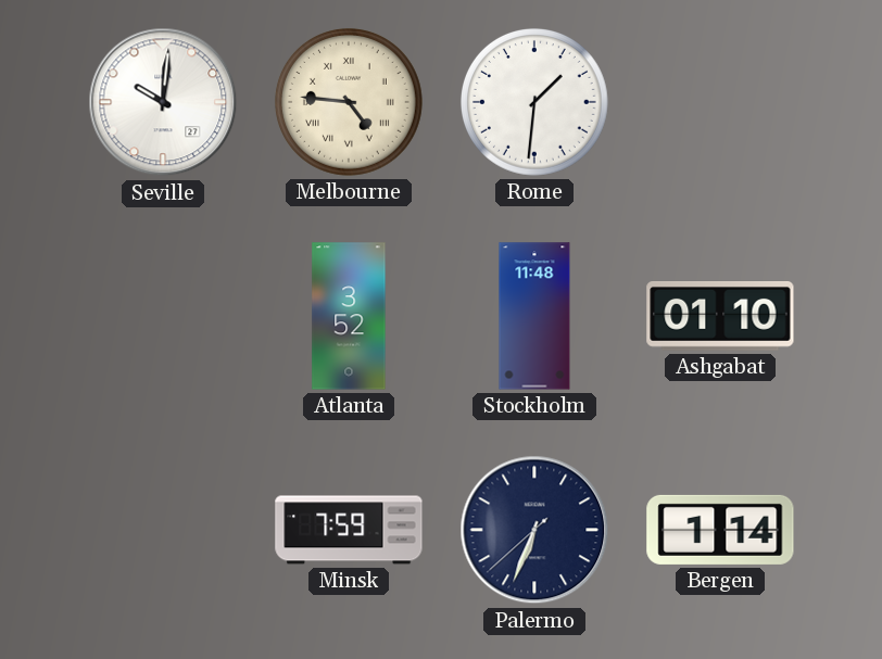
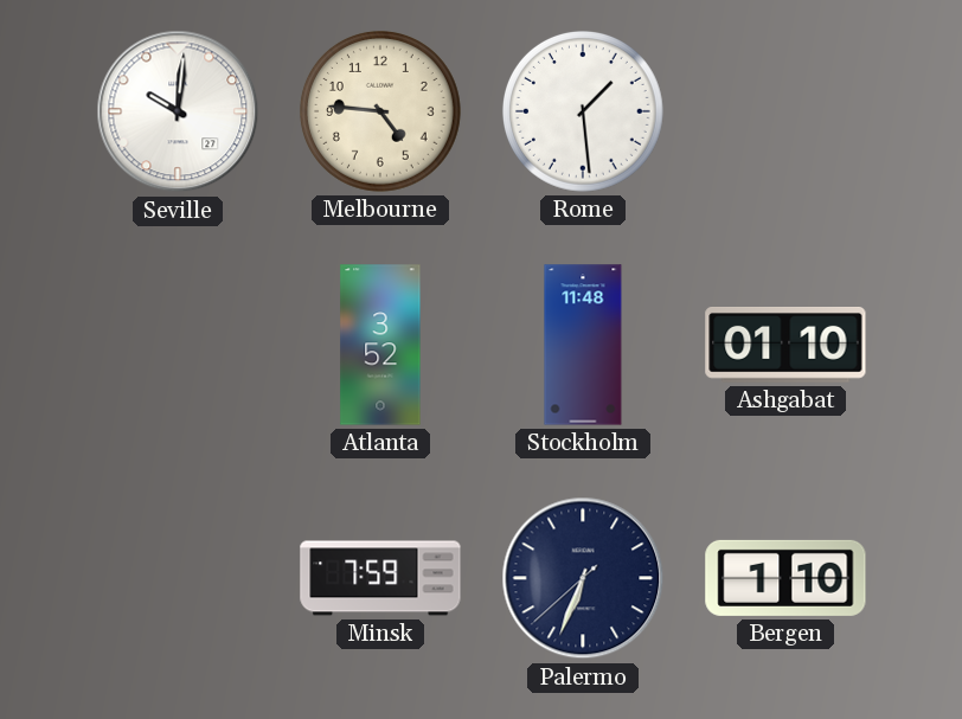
Melbourne numerals: Roman -> Arabic
Rome: 1:31 -> 1:29
Bergen: 1:14 -> 1:10
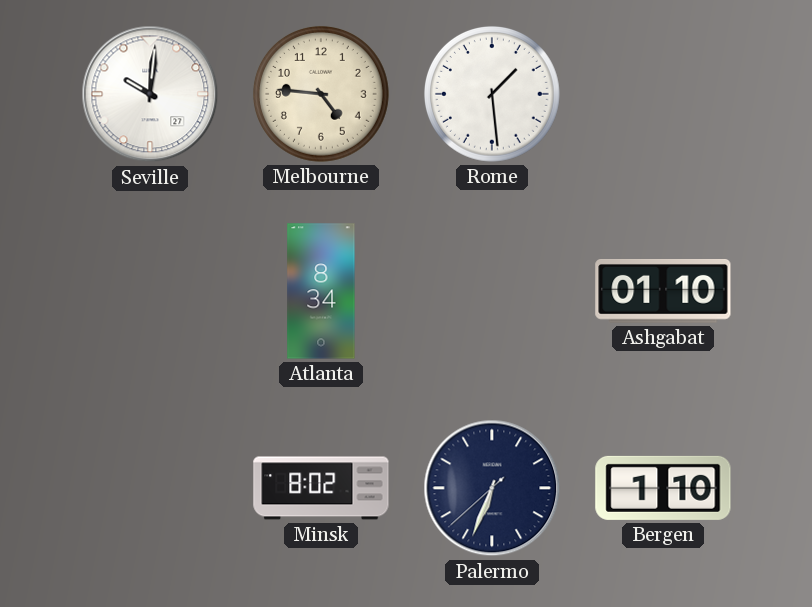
Atlanta: 3:52 -> 8:34
Stockholm: 11:48 -> none
Minsk: 7:59 -> 8:02
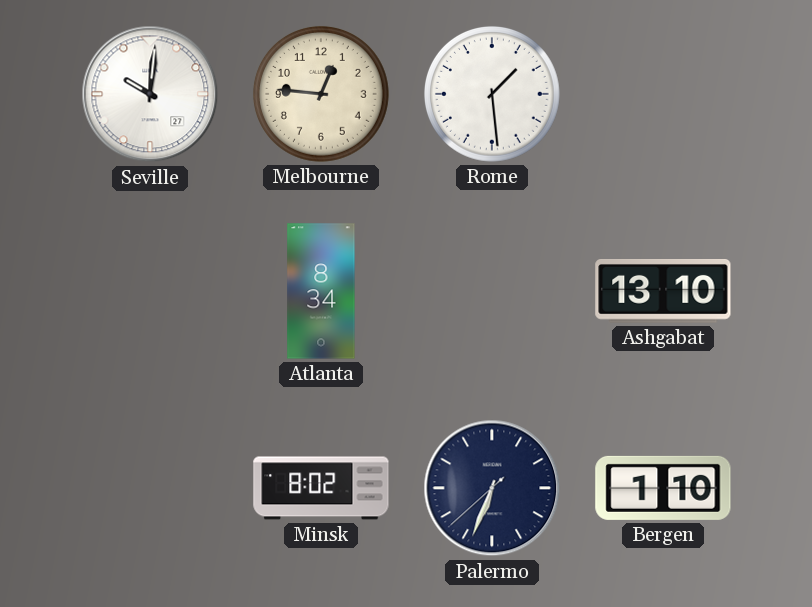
Melbourne: 4:46 -> 12:46
Ashgabat: 01:10 -> 13:10
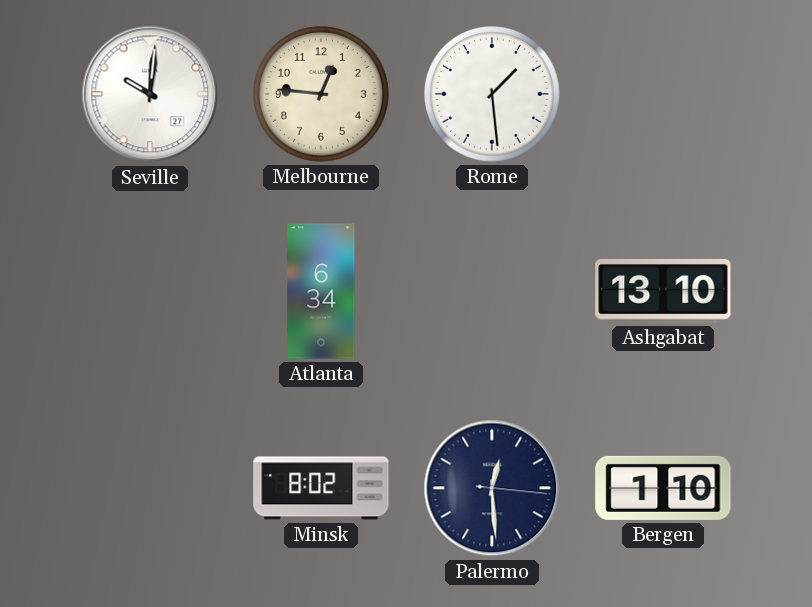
Atlanta: 8:34 -> 6:34
Palermo: 6:33 -> 12:29
